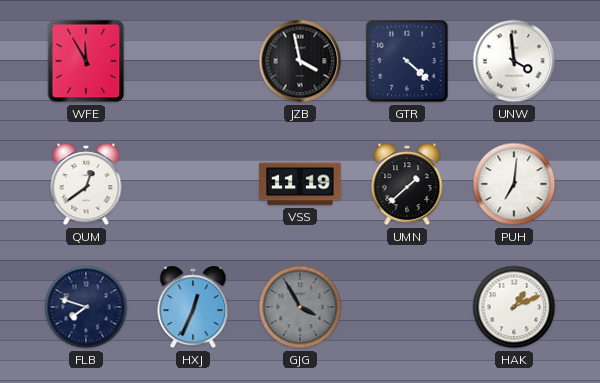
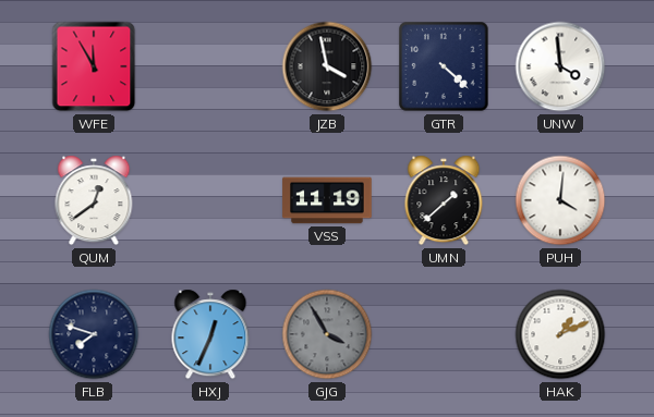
PUH: 7:01 -> 4:01
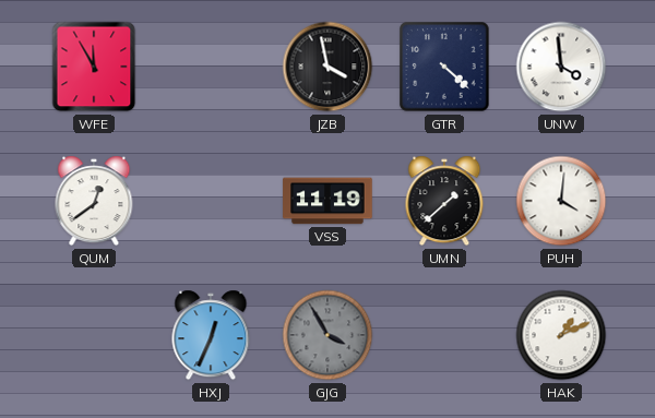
FLB: 7:48 -> none
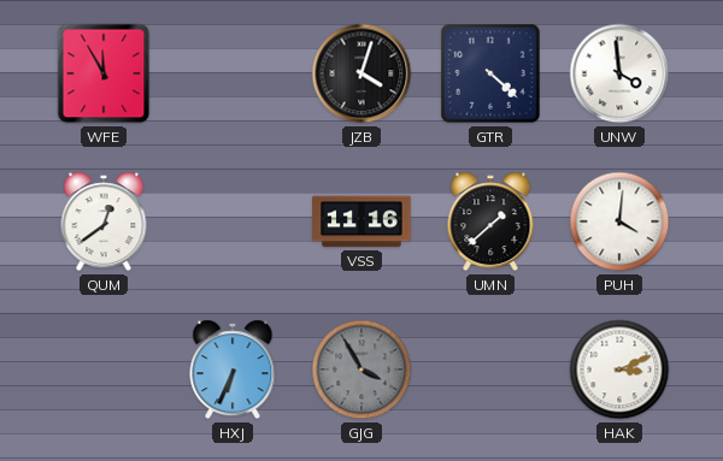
JZB: 3:58 -> 4:03
VSS: 11:19 -> 11:16
HXJ: 12:34 -> 6:34
HAK: 1:11 -> 3:11
